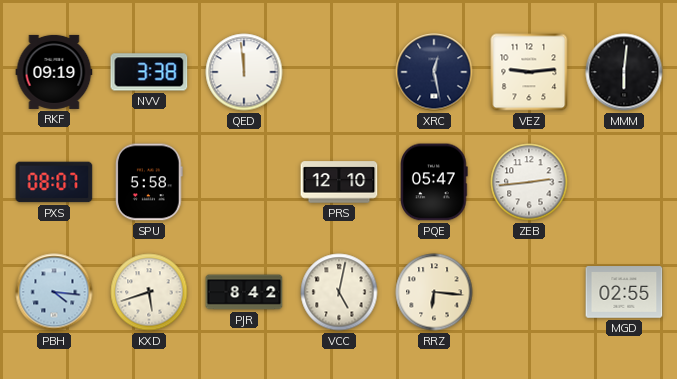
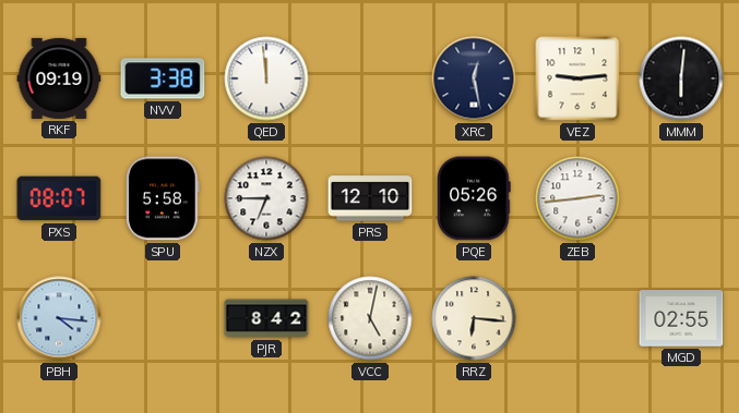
NZX: none -> 6:45
PQE: 05:47 -> 05:26
KXD: 5:42 -> none
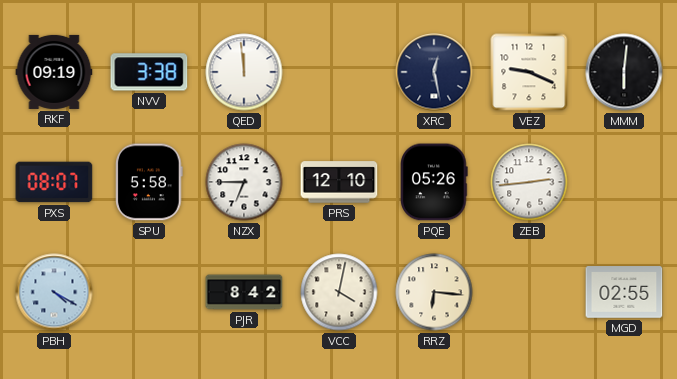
VEZ: 9:14 -> 9:19
PBH: 4:16 -> 4:20
VCC: 5:02 -> 4:02
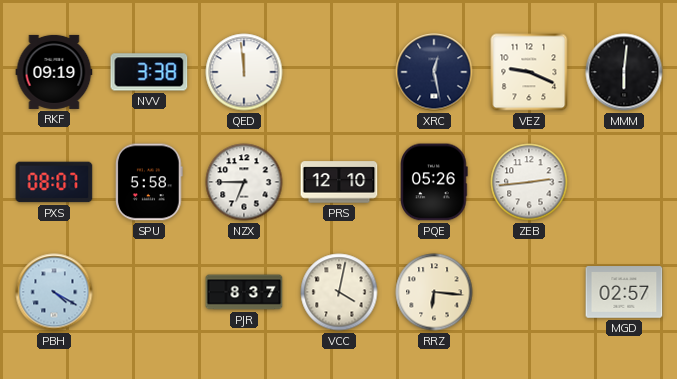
PJR: 8:42 -> 8:37
MGD: 02:55 -> 02:57
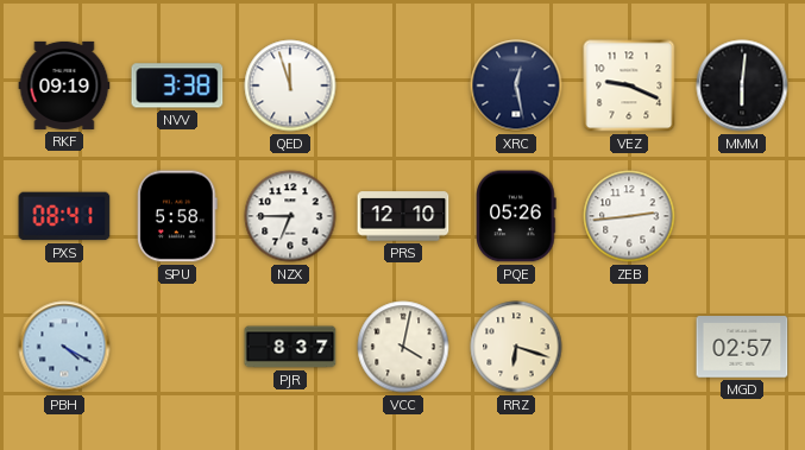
QED: 11:59 -> 11:57
PXS: 08:07 -> 08:41
RRZ: 6:16 -> 6:18
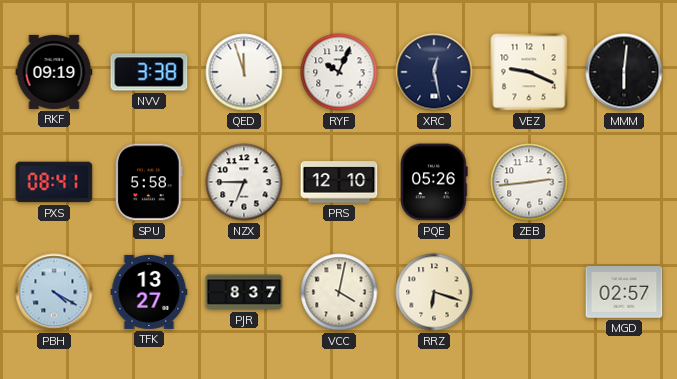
RYF: none -> 10:04
TFK: none -> 13:27
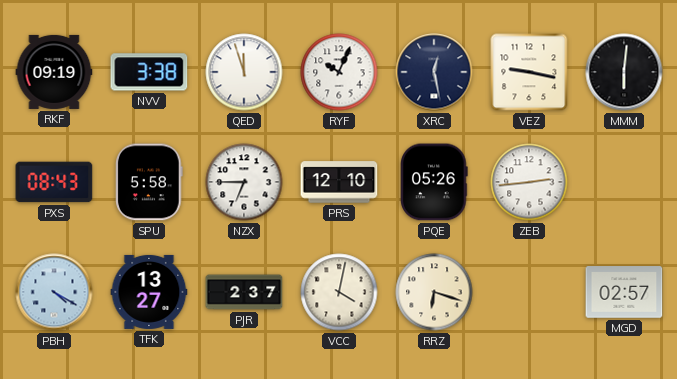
VEZ: 9:19 -> 9:17
PXS: 08:41 -> 08:43
PJR: 8:37 -> 2:37
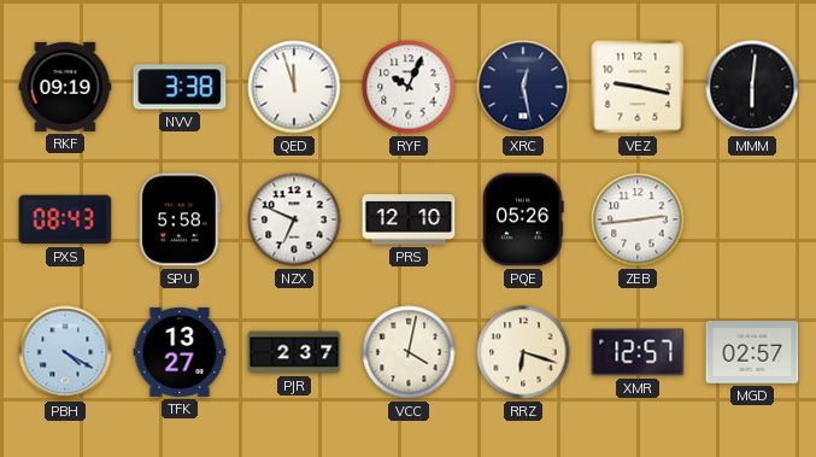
NZX: 6:45 -> 6:49
XMR: none -> 12:57
